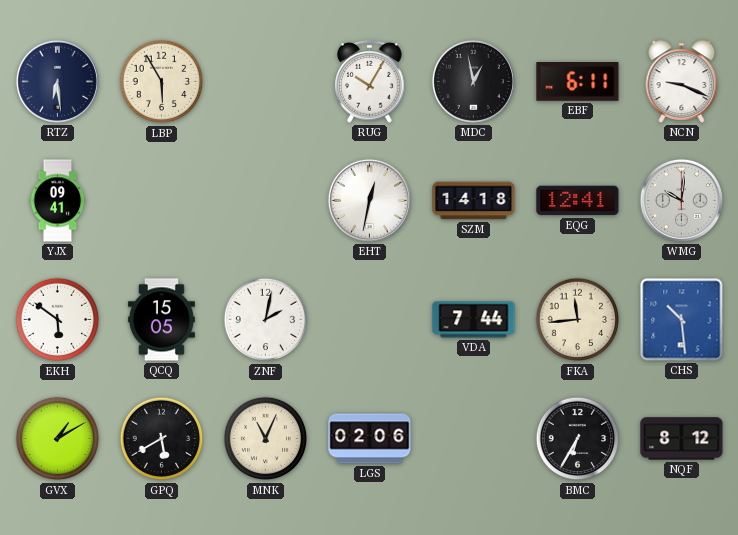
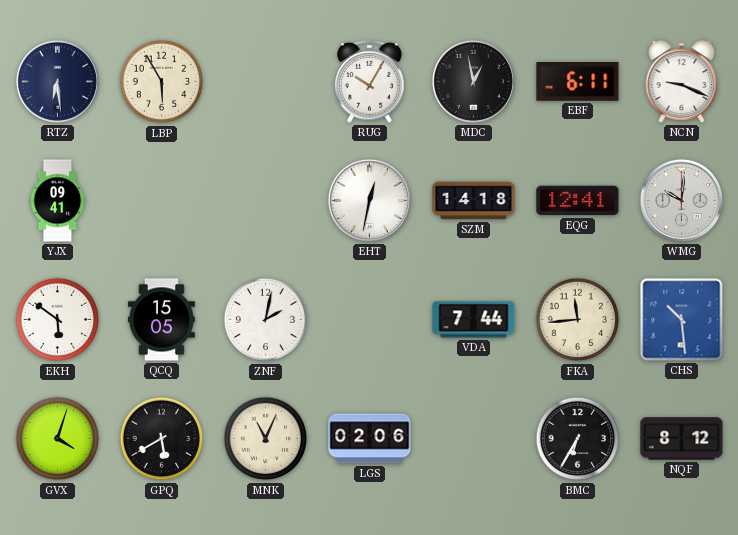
GVX: 1:10 -> 4:03
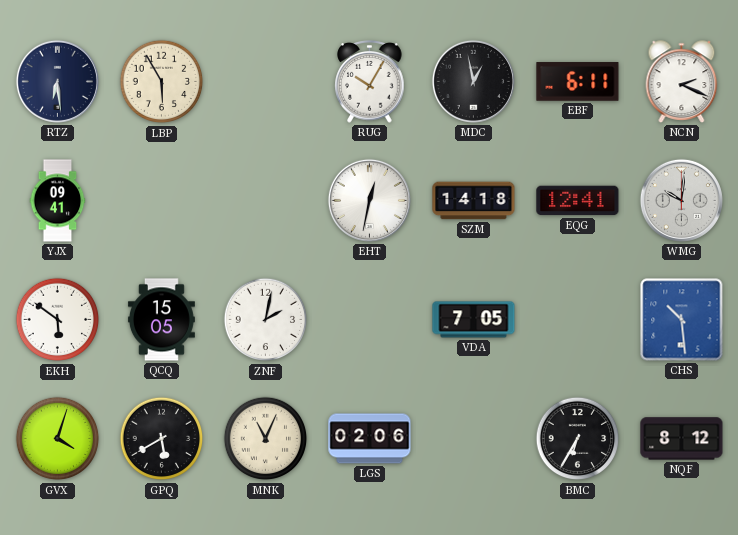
NCN: 9:19 -> 2:19
VDA: 7:44 -> 7:05
FKA: 11:44 -> none
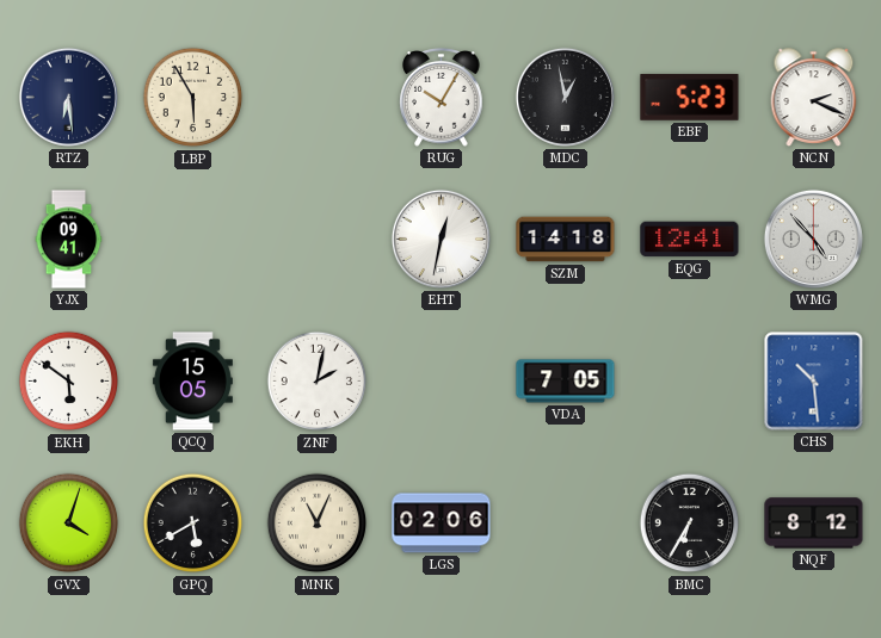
EBF: 6:11 -> 5:23
WMG: 10:01 -> 4:53
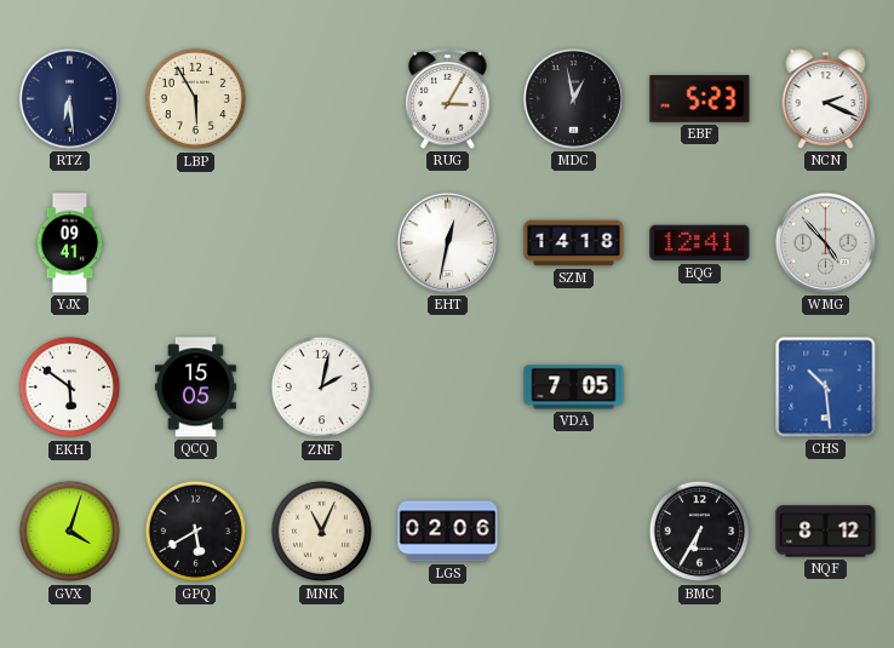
RUG: 10:05 -> 3:05
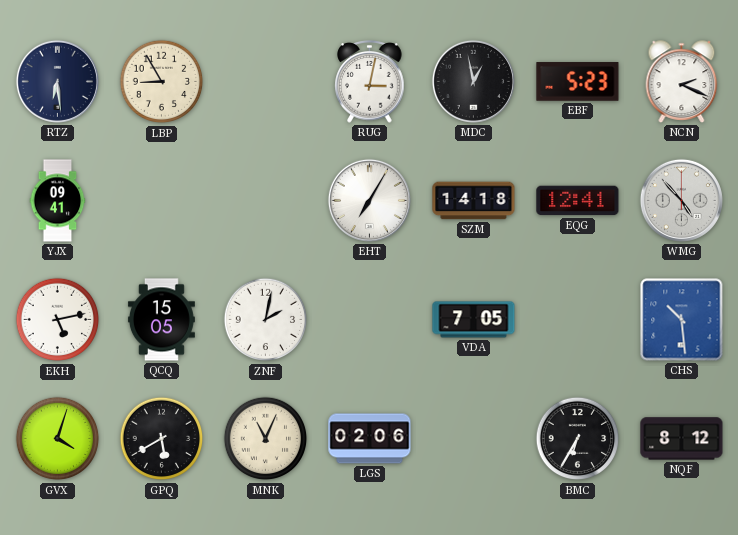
LBP: 5:55 -> 8:55
RUG: 3:05 -> 3:02
EHT: 12:32 -> 7:05
EKH: 5:51 -> 5:13
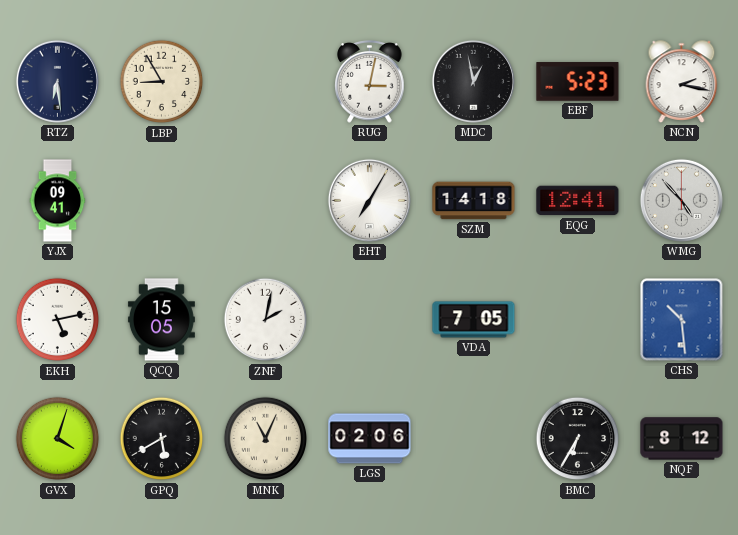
NCN: 2:19 -> 2:17
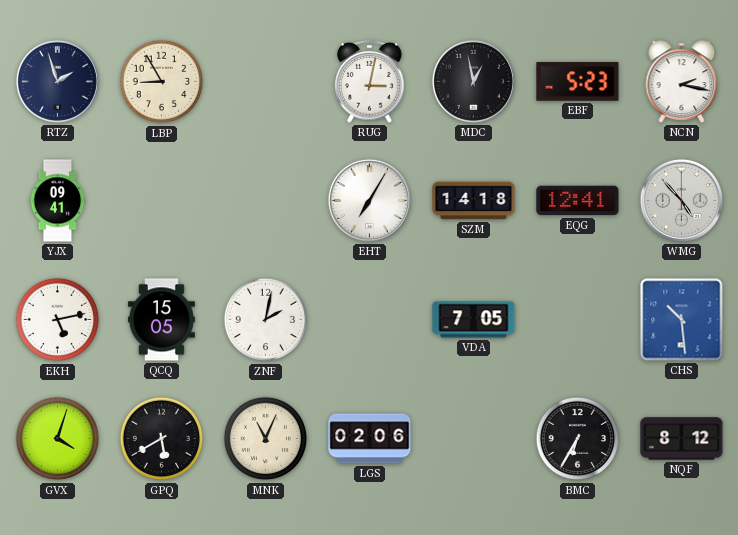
RTZ: 6:29 -> 1:57
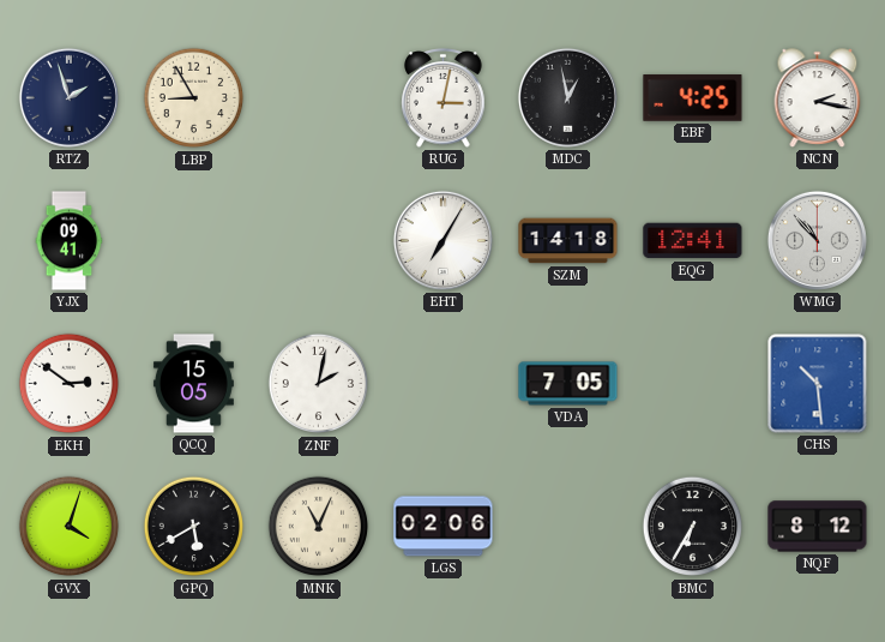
EBF: 5:23 -> 4:25
WMG: 4:53 -> 10:53
EKH: 5:13 -> 2:51
